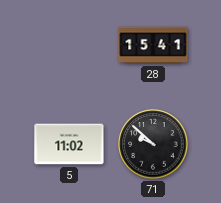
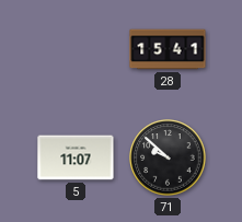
5: 11:02 -> 11:07
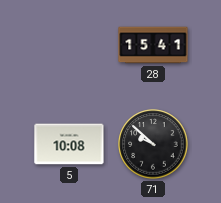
5: 11:07 -> 10:08
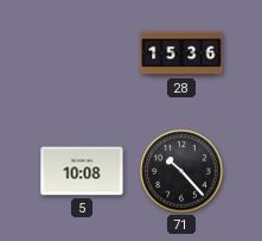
28: 15:41 -> 15:36
71: 9:52 -> 10:23
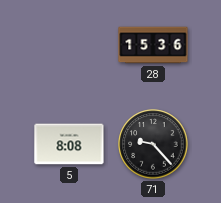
5: 10:08 -> 8:08
71: 10:23 -> 9:23
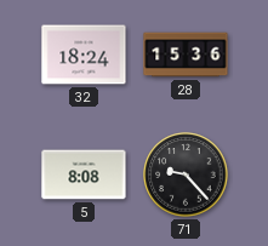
32: none -> 18:24
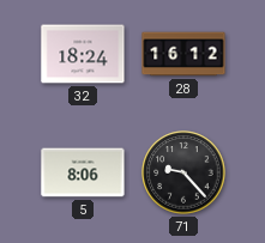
28: 15:36 -> 16:12
5: 8:08 -> 8:06
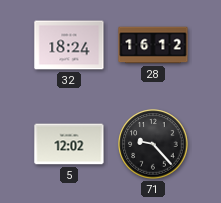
5: 8:06 -> 12:02
